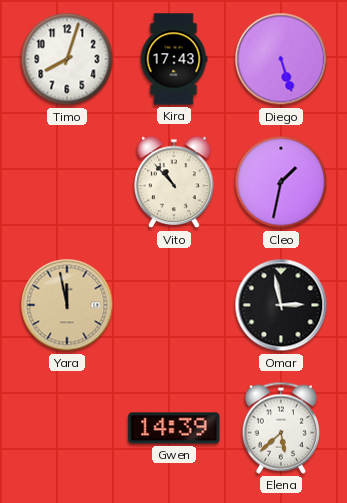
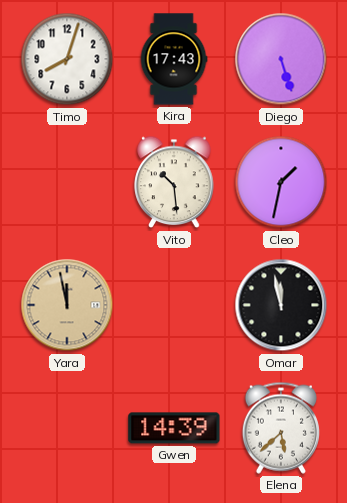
Vito: 10:53 -> 10:29
Omar: 2:58 -> 11:58
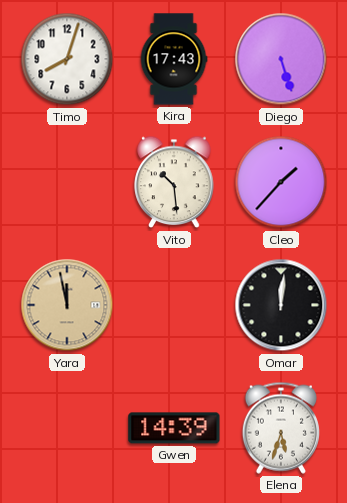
Cleo: 1:32 -> 1:37
Omar: 11:58 -> 12:01
Elena: 5:38 -> 5:33
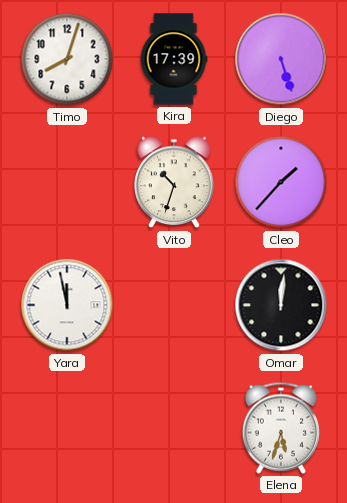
Kira: 17:43 -> 17:39
Vito: 10:29 -> 10:33
Yara dial: champagne -> white
Gwen: 14:39 -> none
